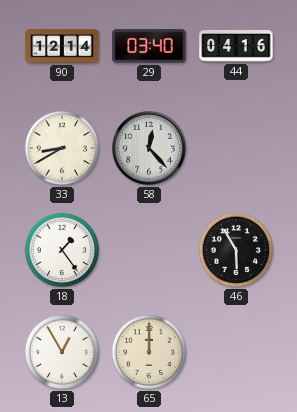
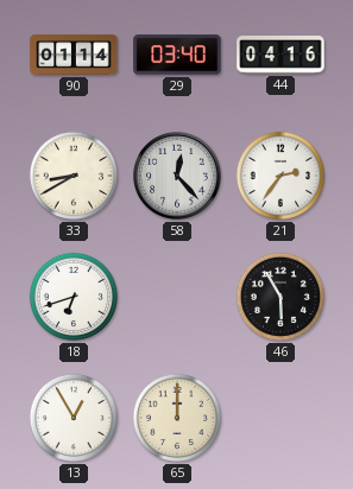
90: 12:14 -> 01:14
21: none -> 2:36
18: 1:24 -> 6:42
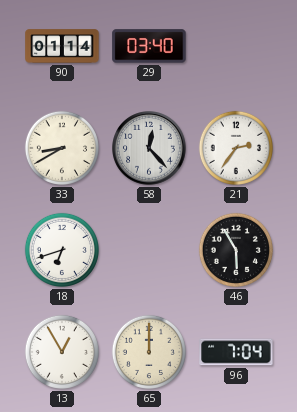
44: 04:16 -> none
96: none -> 7:04
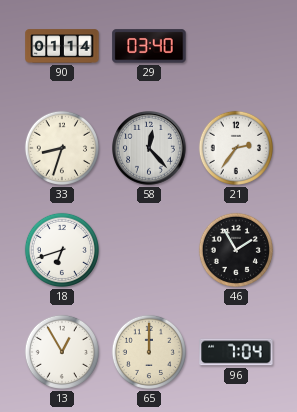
33: 8:40 -> 8:33
46: 5:55 -> 1:55
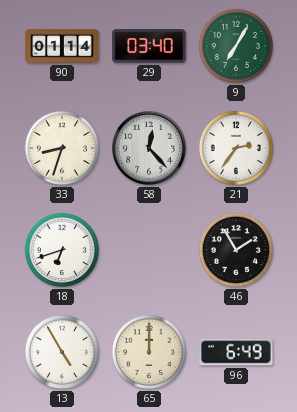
9: none -> 7:05
13: 12:55 -> 4:55
96: 7:04 -> 6:49
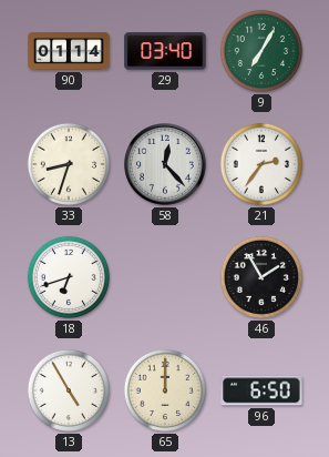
96: 6:49 -> 6:50
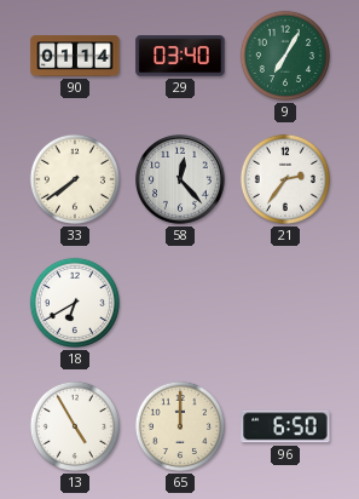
33: 8:33 -> 7:39
18: 6:42 -> 6:40
46: 1:55 -> none
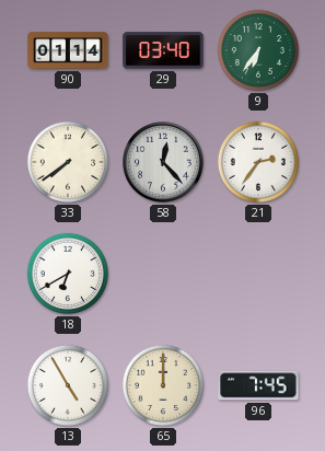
9: 7:05 -> 6:36
96: 6:50 -> 7:45
